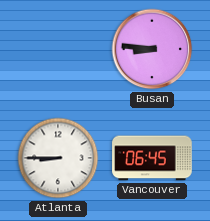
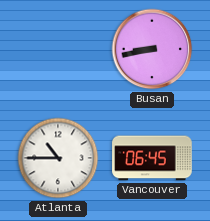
Busan: 8:46 -> 8:43
Atlanta: 8:45 -> 10:45
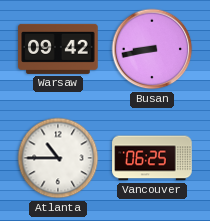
Warsaw: none -> 09:42
Vancouver: 06:45 -> 06:25
